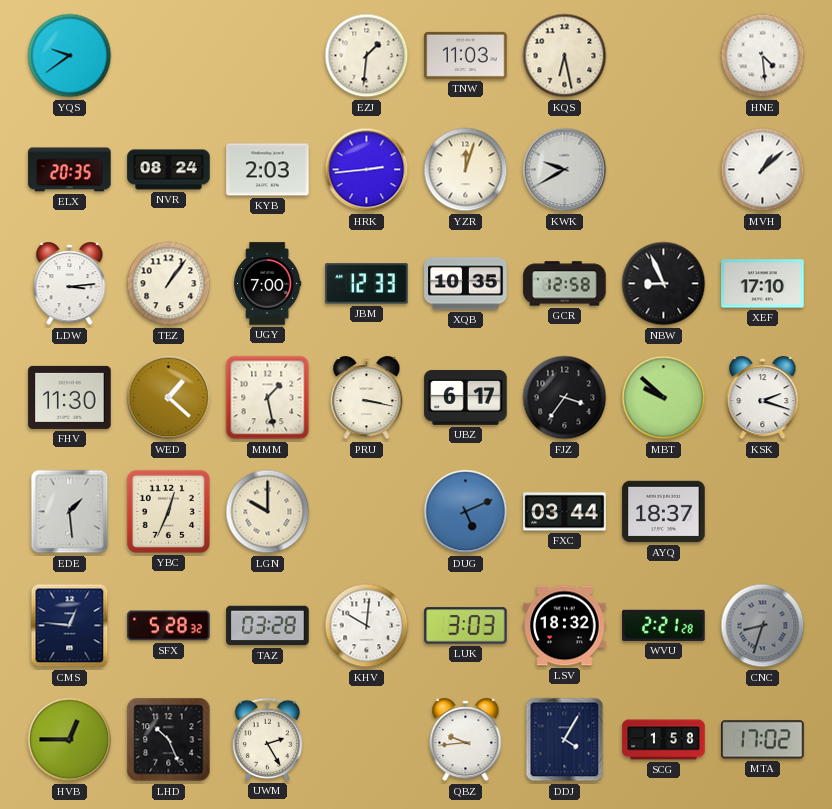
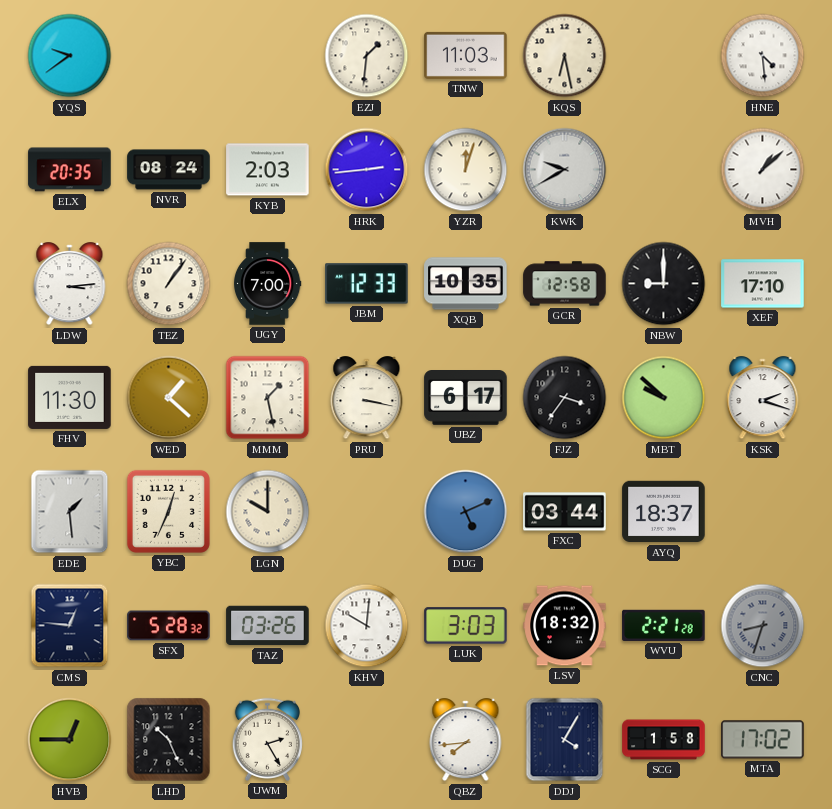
NBW: 8:56 -> 9:00
TAZ: 03:28 -> 03:26
QBZ: 9:44 -> 7:44
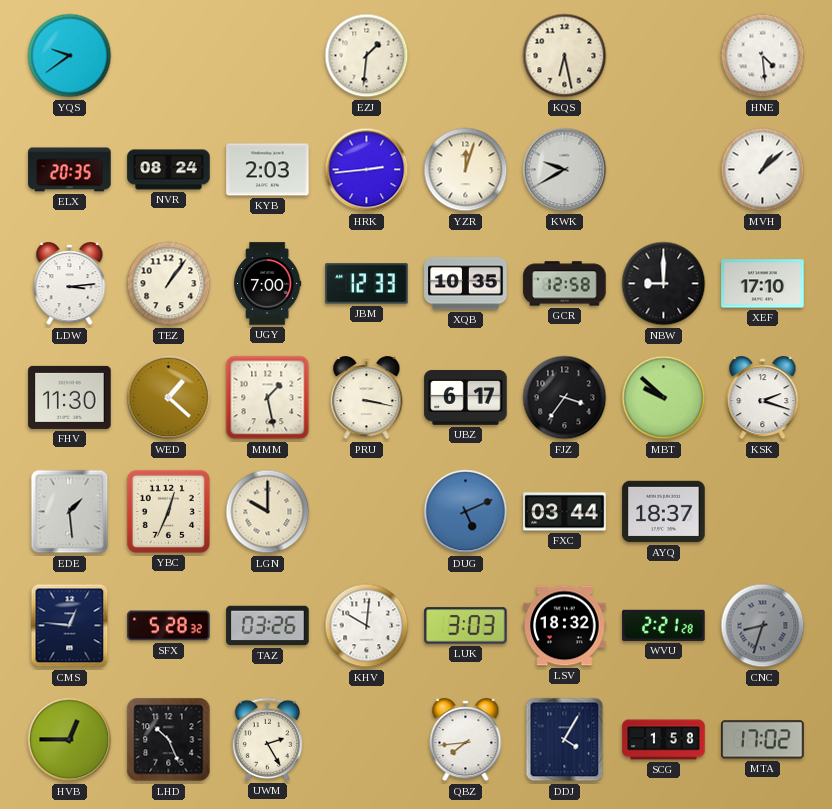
TNW: 11:03 -> none
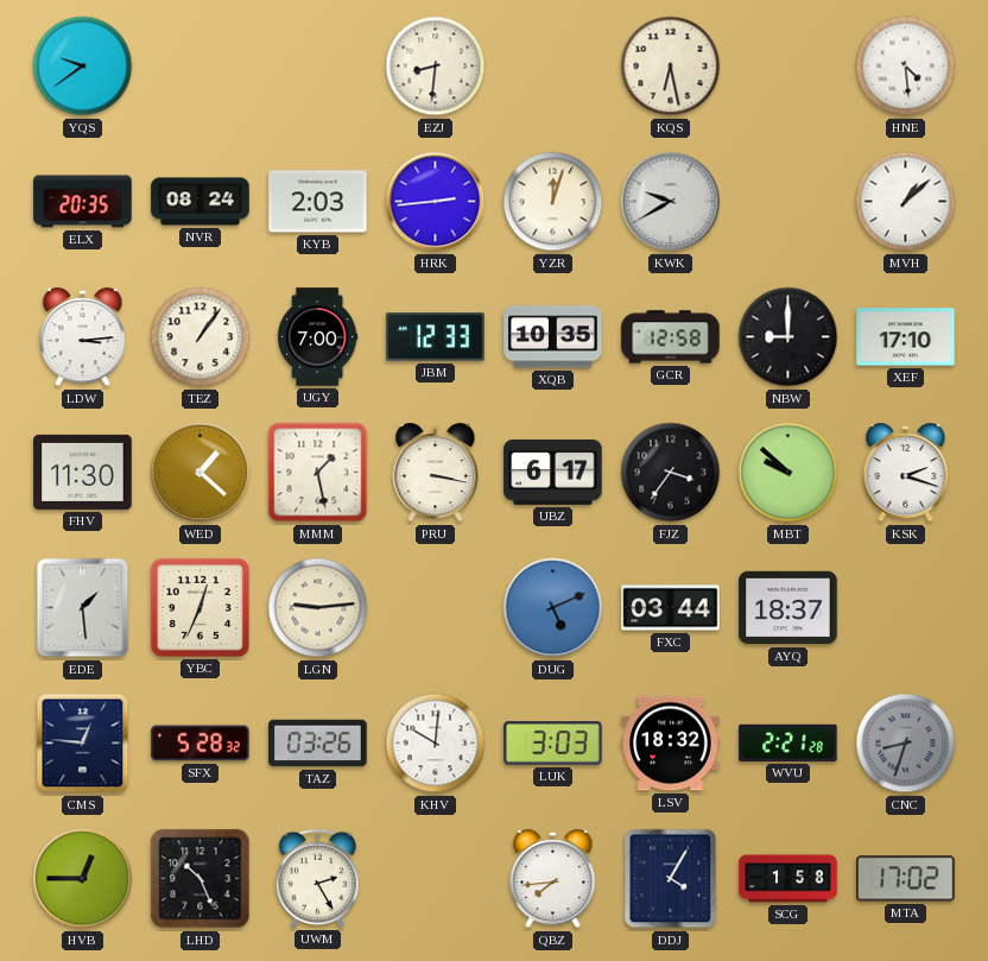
EZJ: 1:31 -> 8:31
LGN: 10:00 -> 9:14
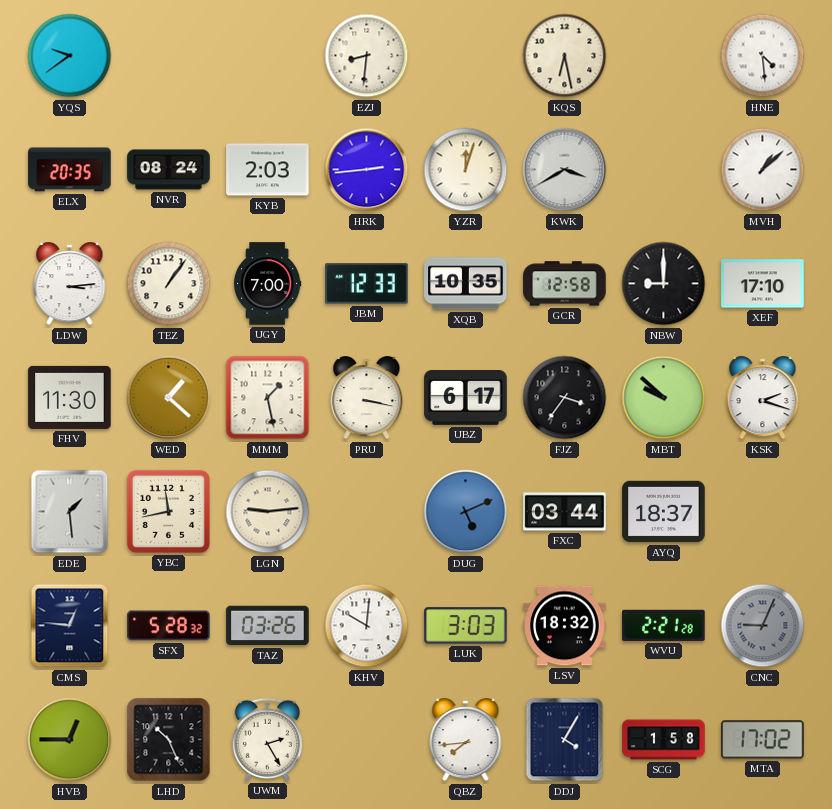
KWK: 9:40 -> 3:40
YBC: 12:34 -> 11:43
CNC: 8:33 -> 9:04
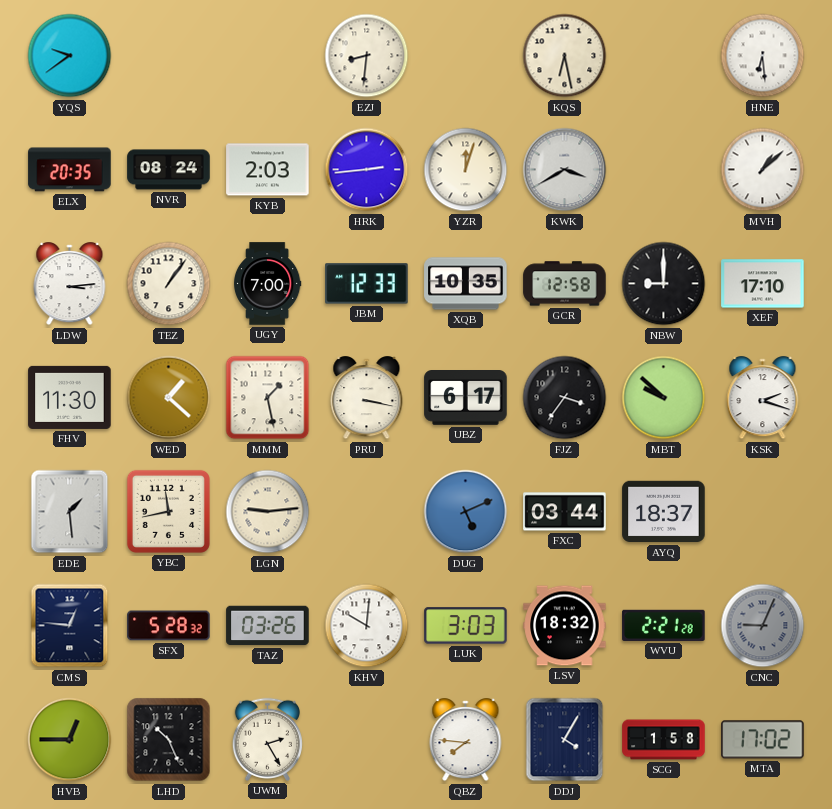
HNE: 4:29 -> 6:29
QBZ: 7:44 -> 7:46
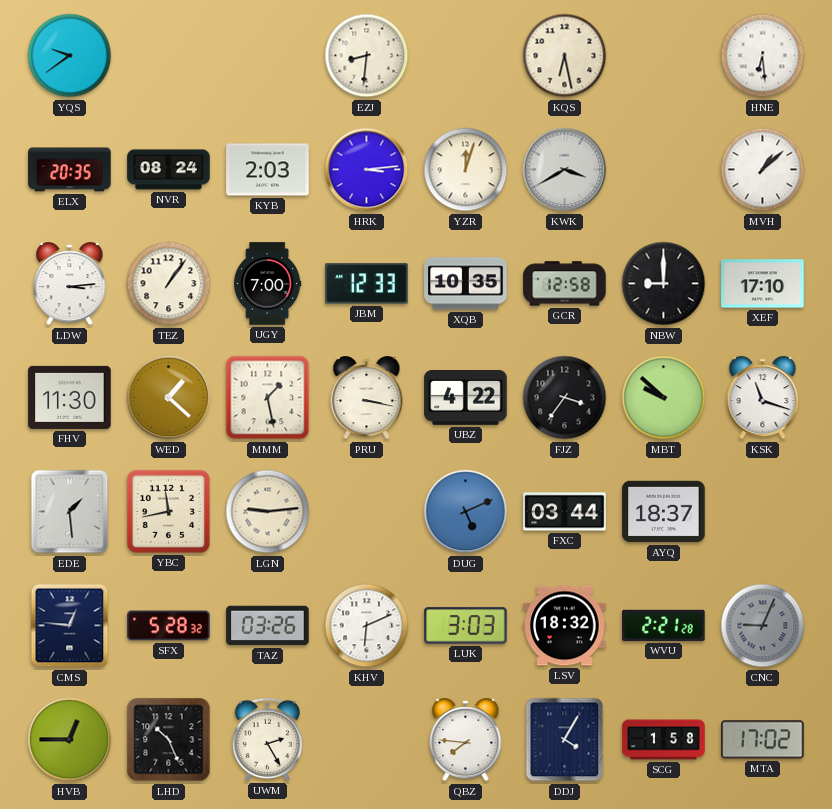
HRK: 2:44 -> 3:14
UBZ: 6:17 -> 4:22
KSK: 2:18 -> 11:18
KHV: 10:01 -> 6:11
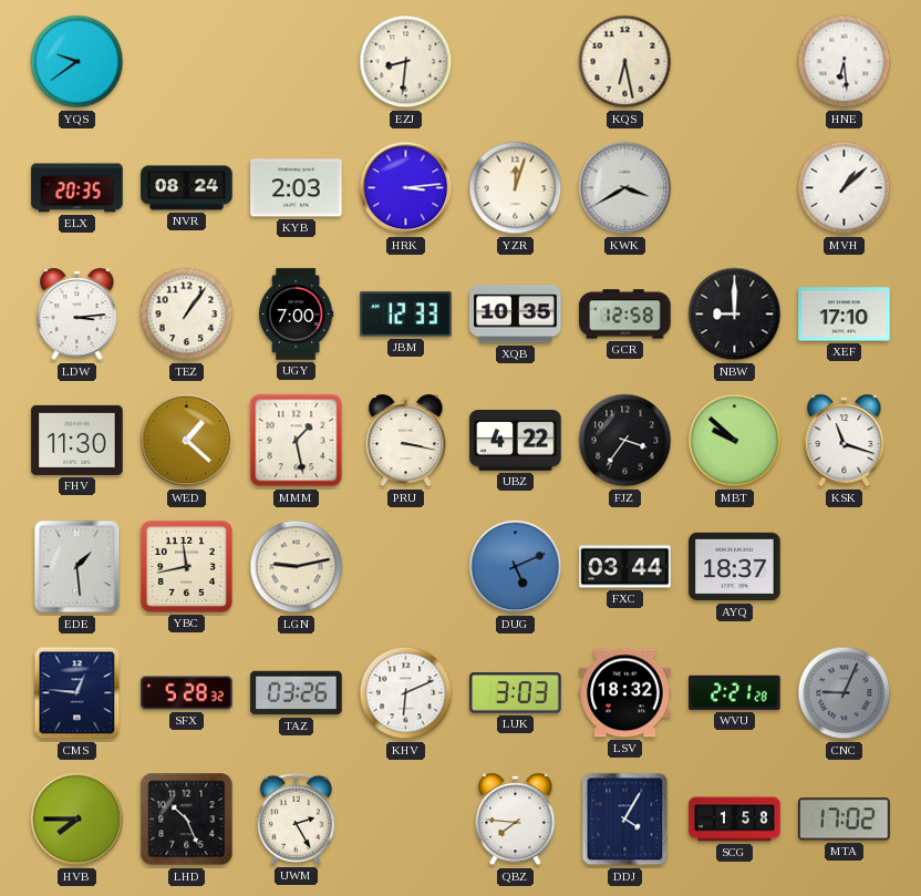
LGN: 9:14 -> 9:13
HVB: 12:45 -> 7:45
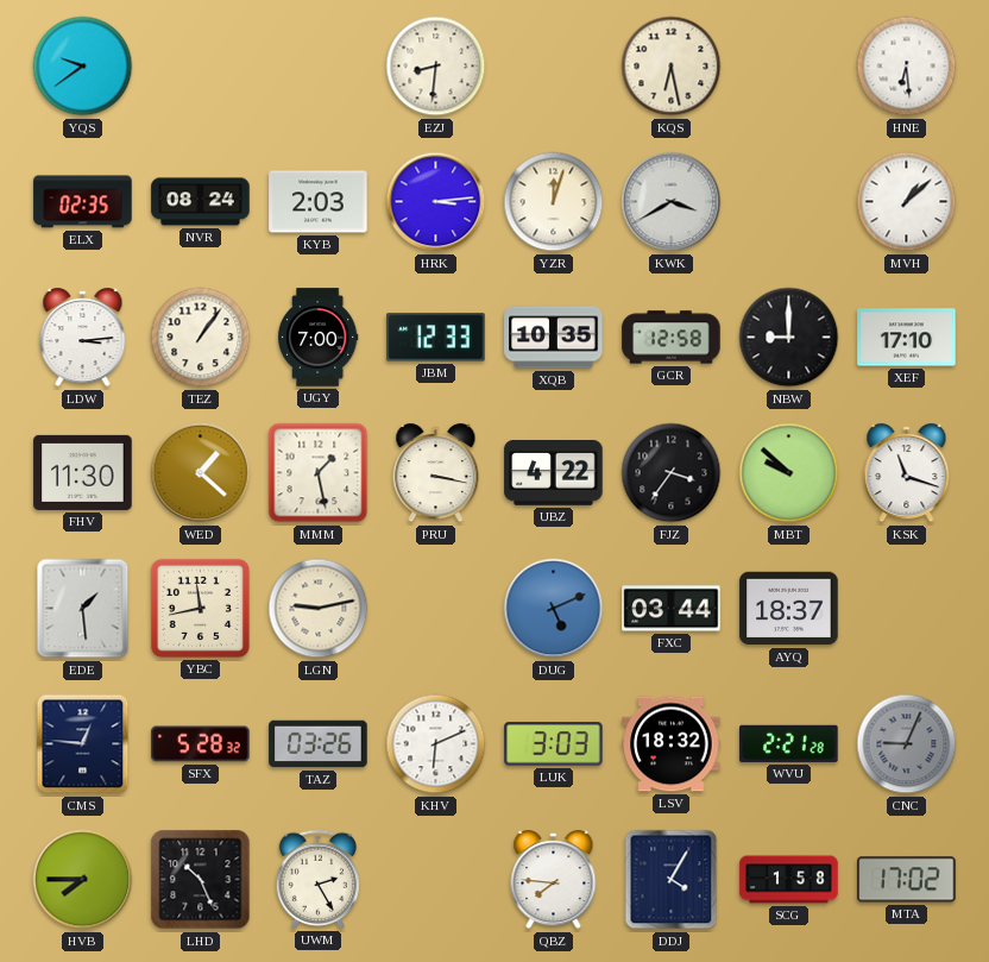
ELX: 20:35 -> 02:35
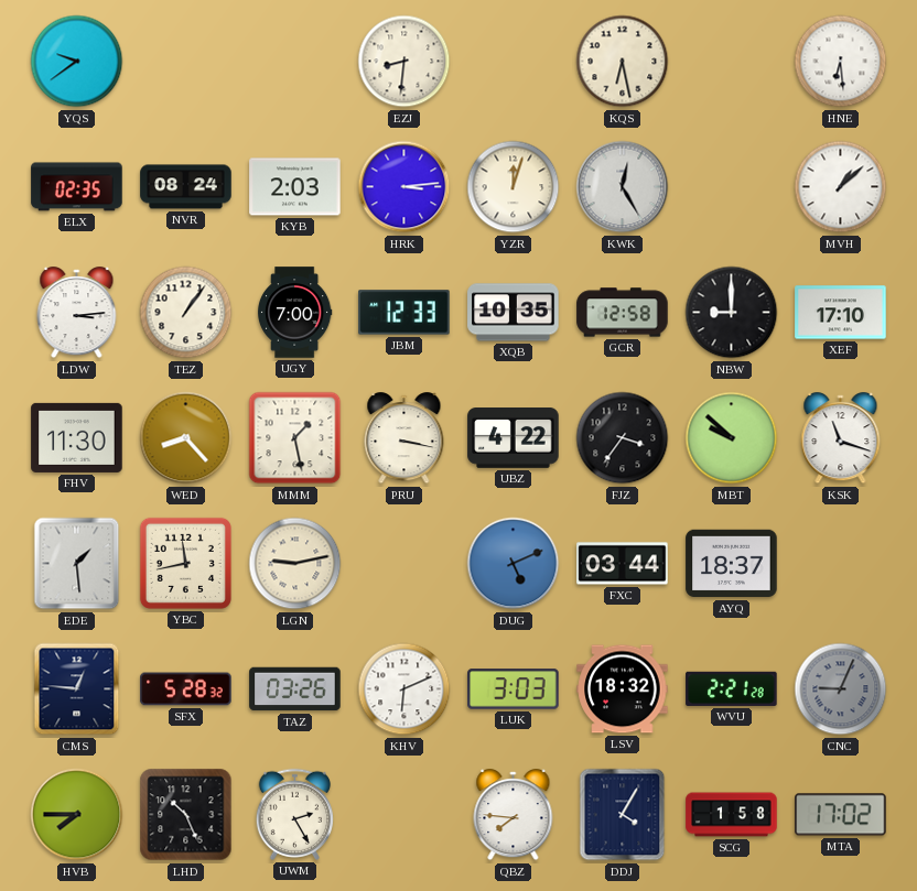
KWK: 3:40 -> 12:25
WED: 1:22 -> 8:23
